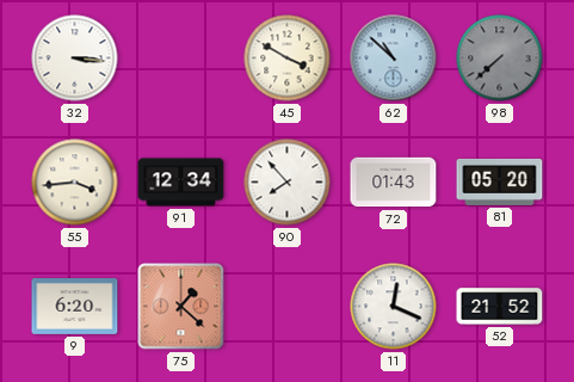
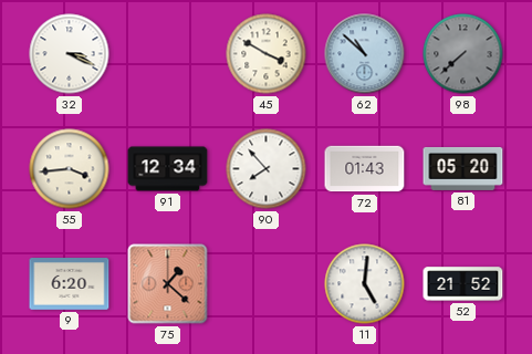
32: 3:16 -> 3:19
11: 12:19 -> 5:01
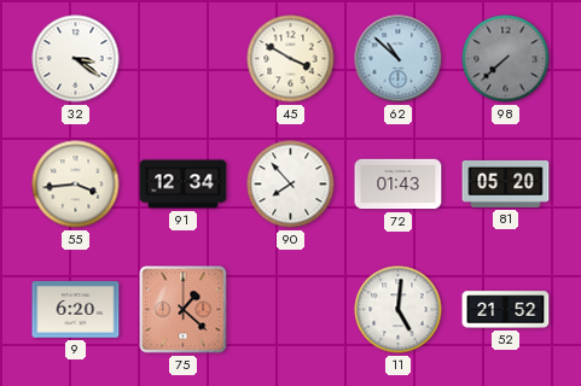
32: 3:19 -> 3:21
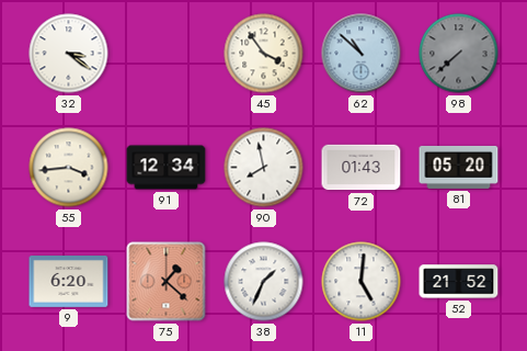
45: 3:50 -> 3:54
90: 7:53 -> 7:58
38: none -> 1:34
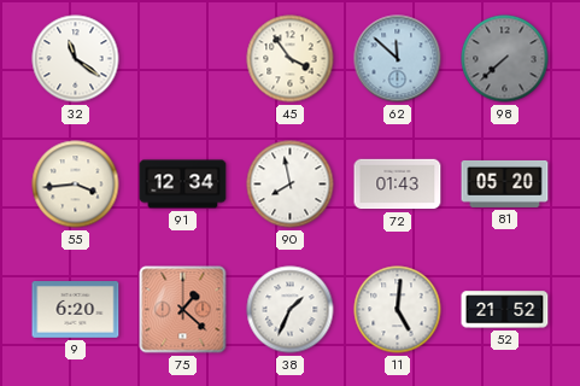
32: 3:21 -> 11:21
62: 10:52 -> 11:52
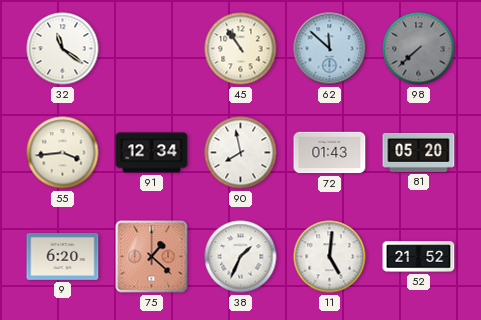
45: 3:54 -> 10:54
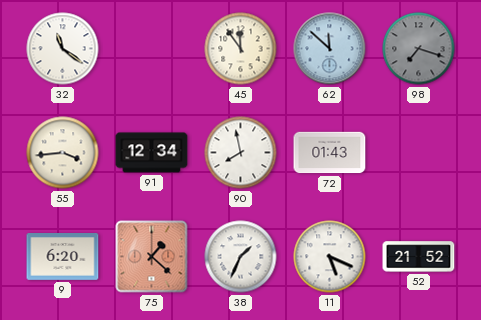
45: 10:54 -> 11:54
98: 7:38 -> 7:18
81: 05:20 -> none
11: 5:01 -> 5:19
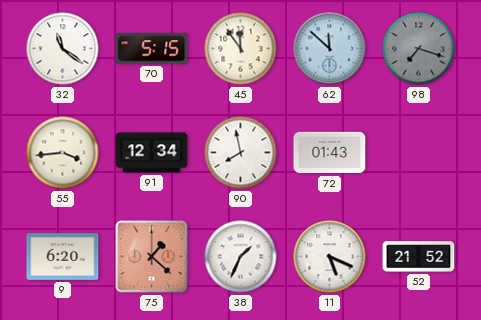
70: none -> 5:15
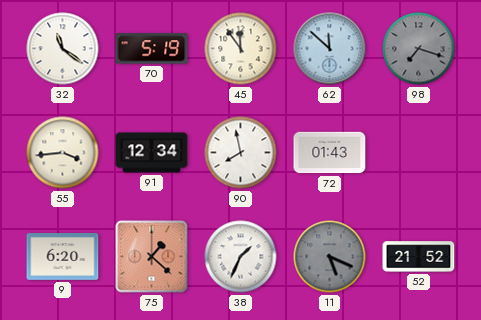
70: 5:15 -> 5:19
11 dial: white -> grey
